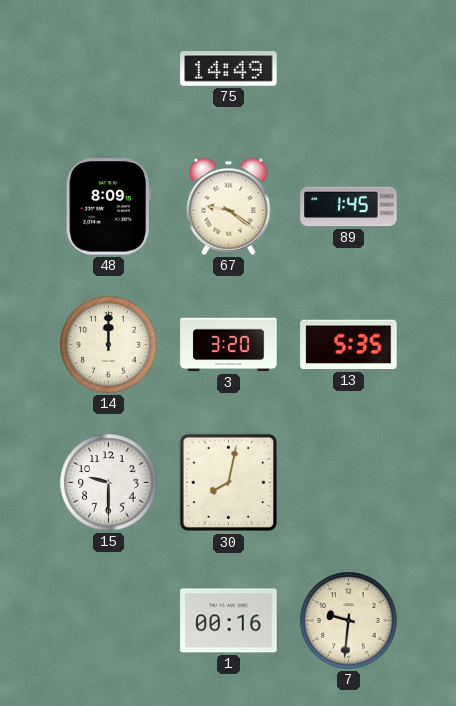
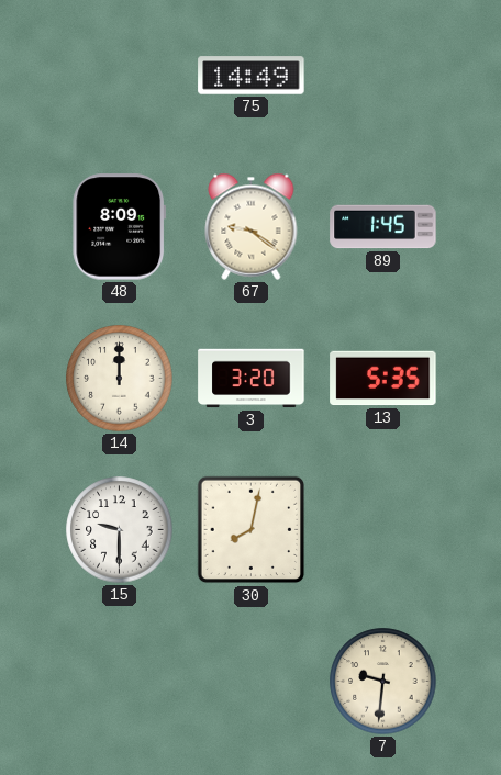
1: 00:16 -> none
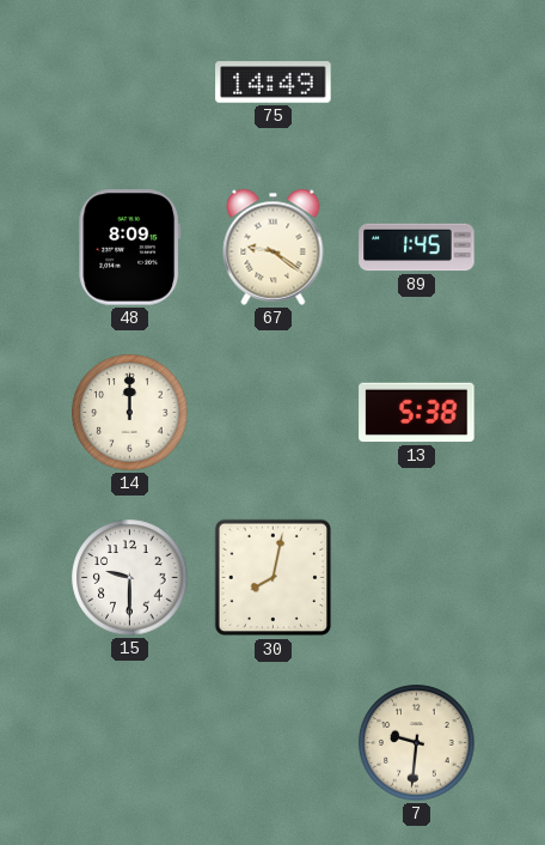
3: 3:20 -> none
13: 5:35 -> 5:38
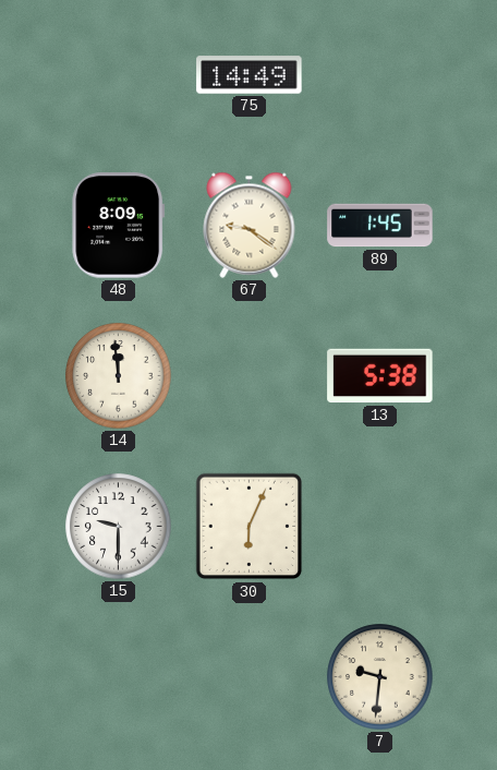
14: 12:00 -> 11:59
30: 8:02 -> 6:04
